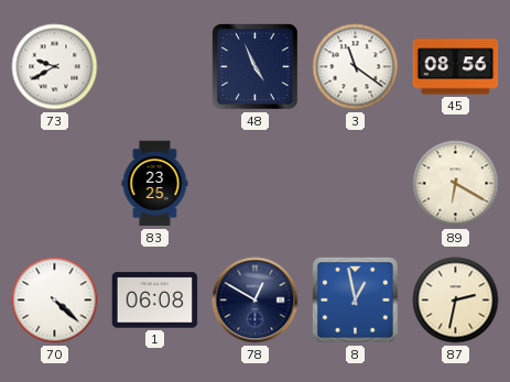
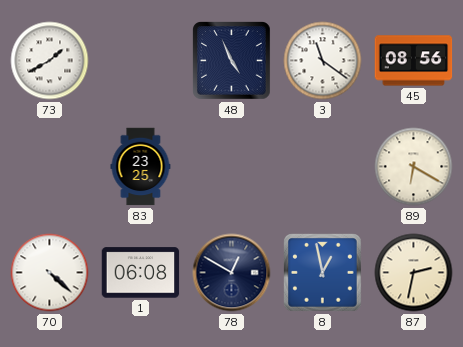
73: 9:40 -> 1:40
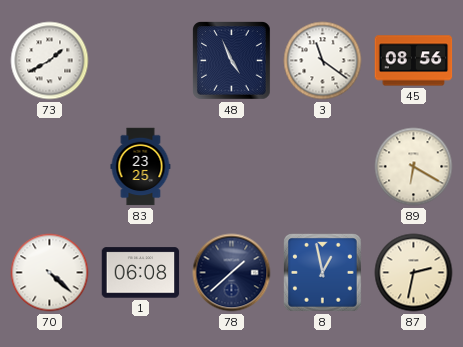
78: 12:50 -> 1:38
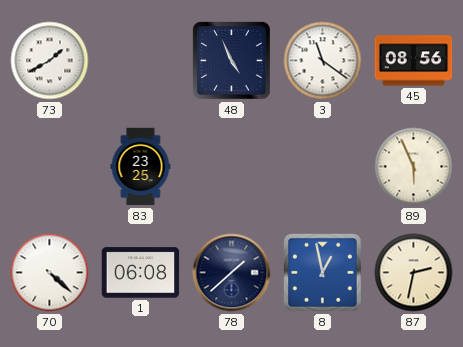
89: 6:20 -> 5:56
